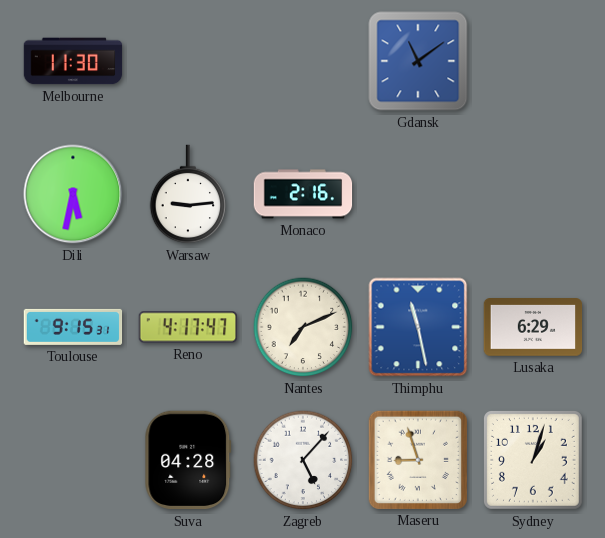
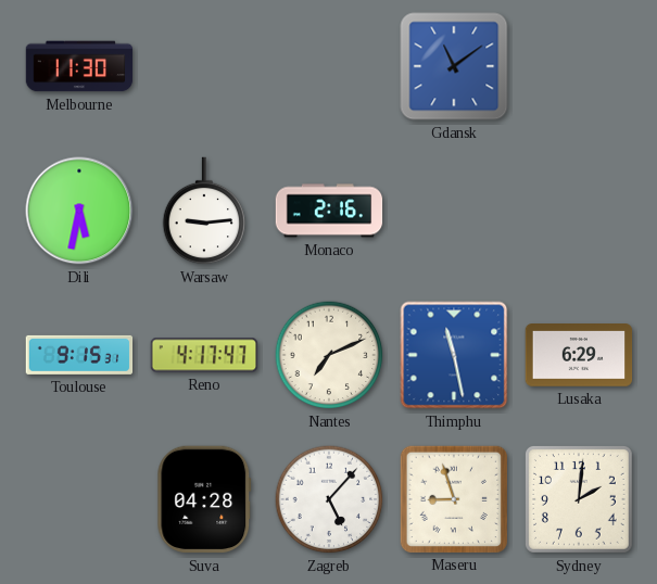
Sydney: 1:03 -> 2:01
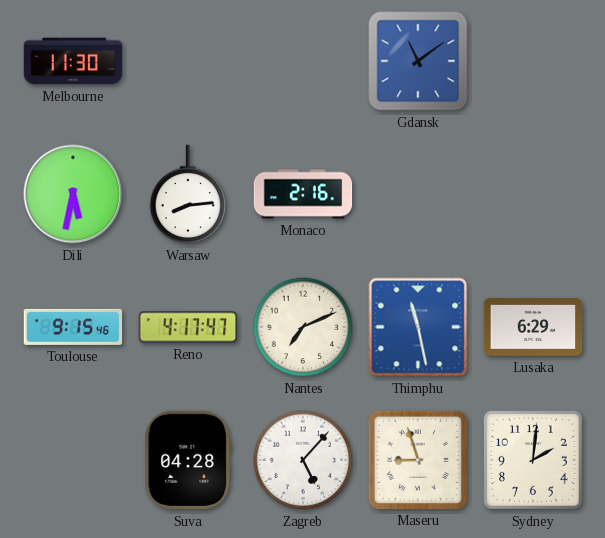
Warsaw: 9:14 -> 8:14
Toulouse: 9:15:31 -> 9:15:46
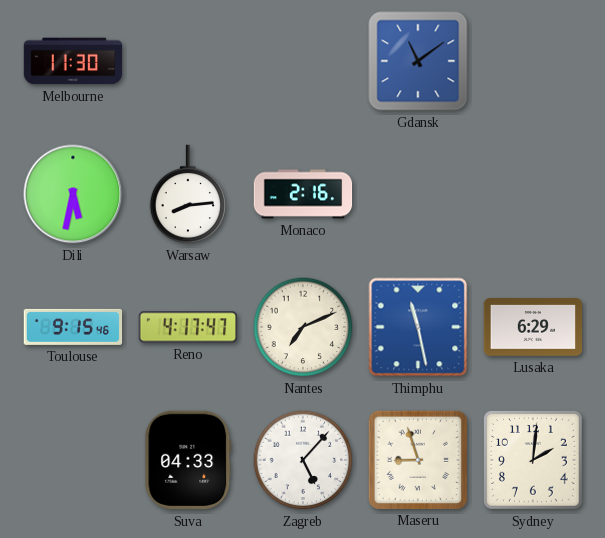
Suva: 04:28 -> 04:33
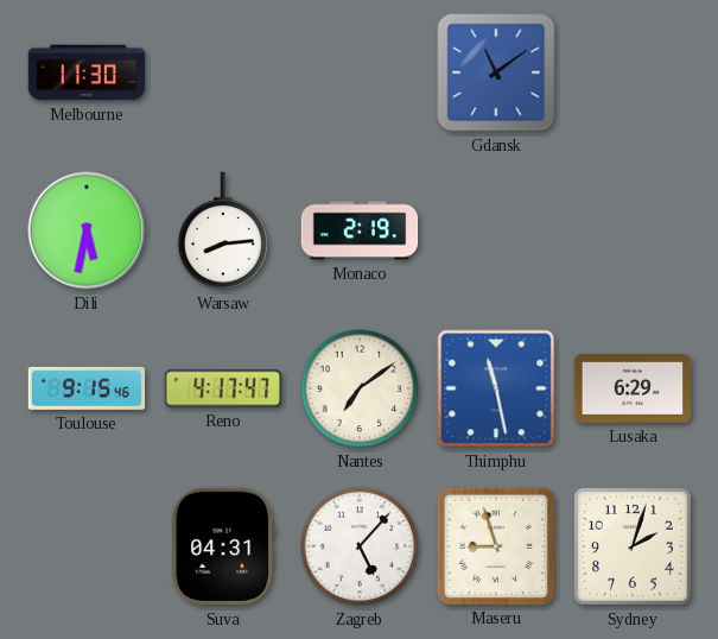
Monaco: 2:16 -> 2:19
Nantes: 7:11 -> 7:09
Suva: 04:33 -> 04:31
Sydney: 2:01 -> 2:03
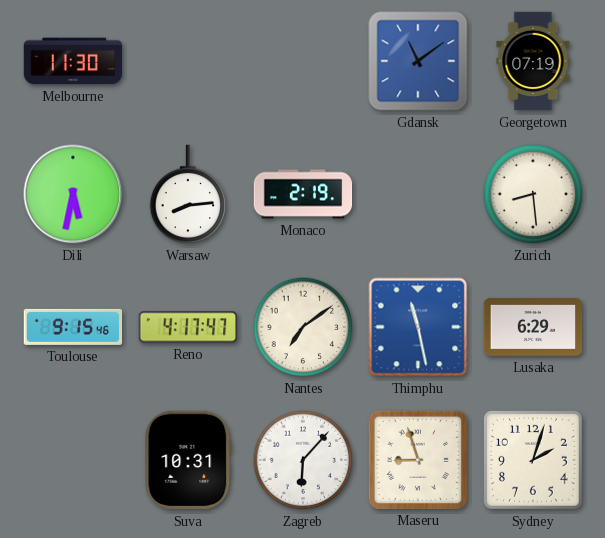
Georgetown: none -> 07:19
Zurich: none -> 8:29
Suva: 04:31 -> 10:31
Zagreb: 5:07 -> 6:07
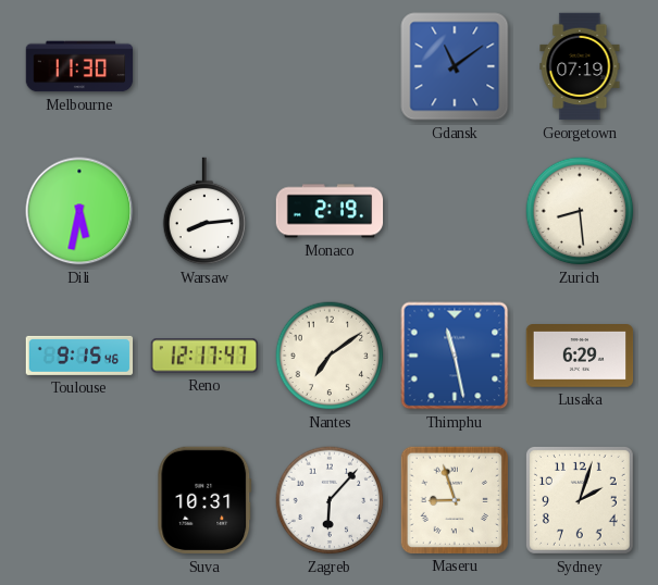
Reno: 4:17 -> 12:17
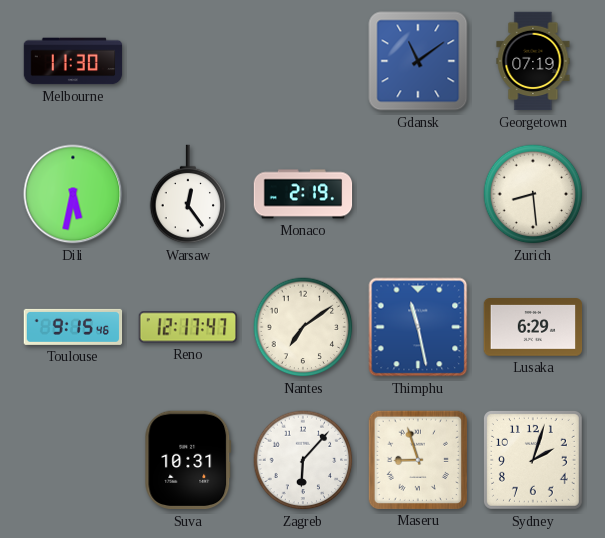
Warsaw: 8:14 -> 12:24
